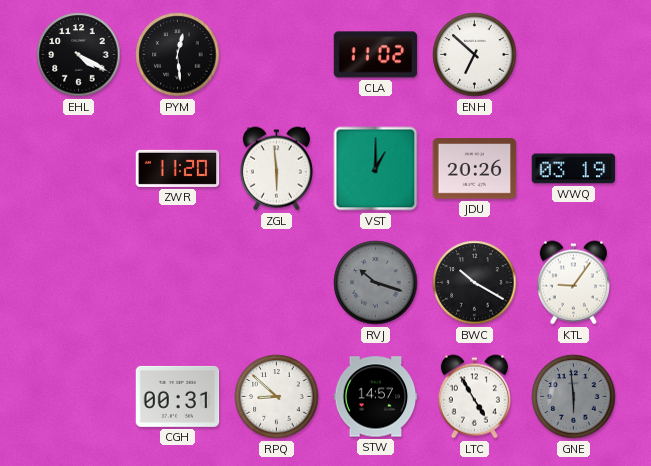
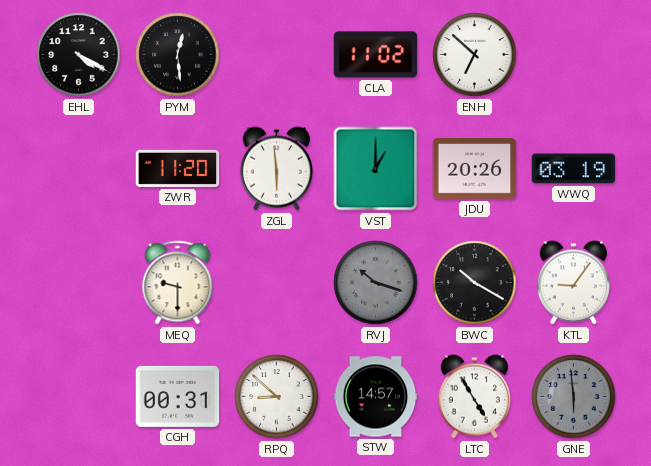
MEQ: none -> 9:30
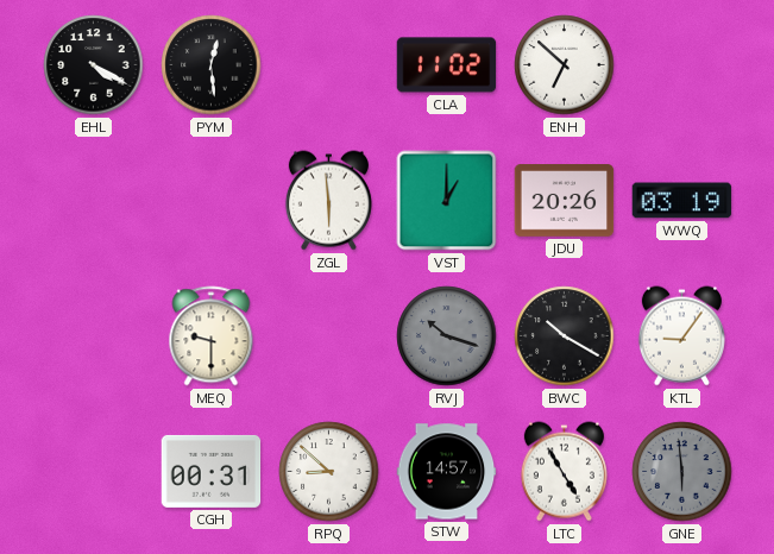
ZWR: 11:20 -> none
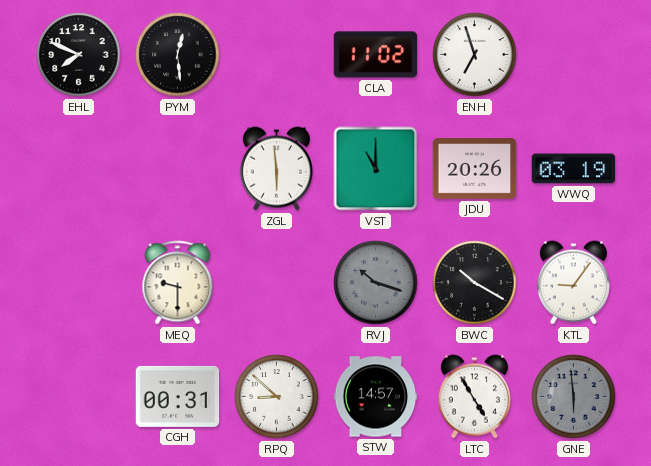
EHL: 4:20 -> 7:49
ENH: 6:52 -> 6:57
VST: 1:00 -> 11:00
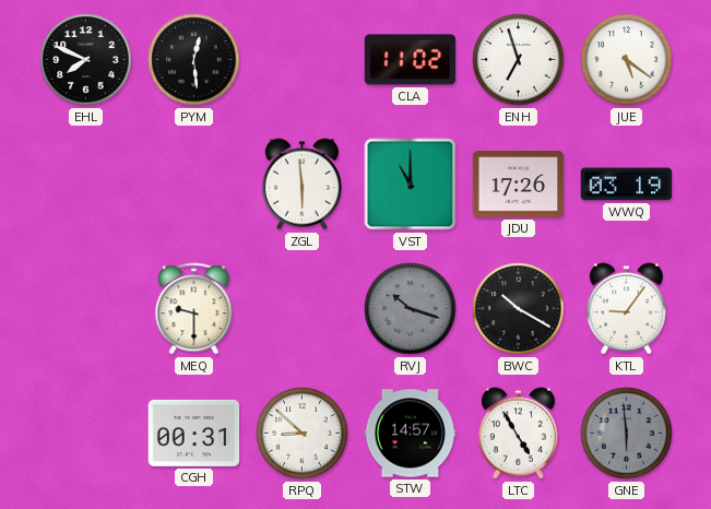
JUE: none -> 5:21
JDU: 20:26 -> 17:26
